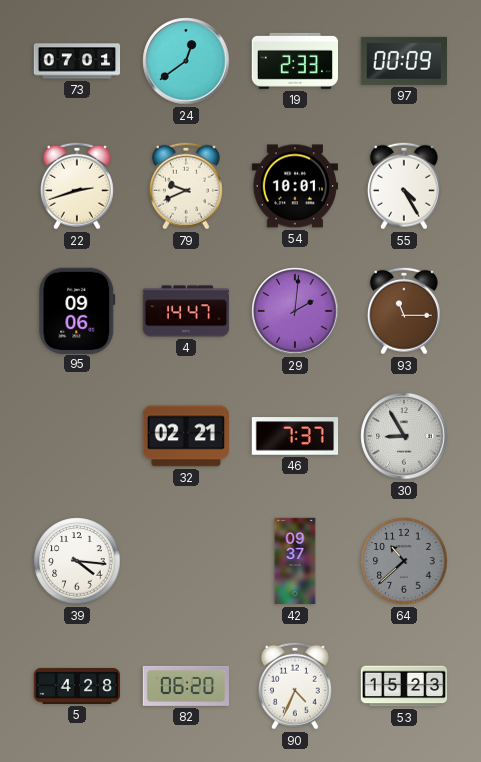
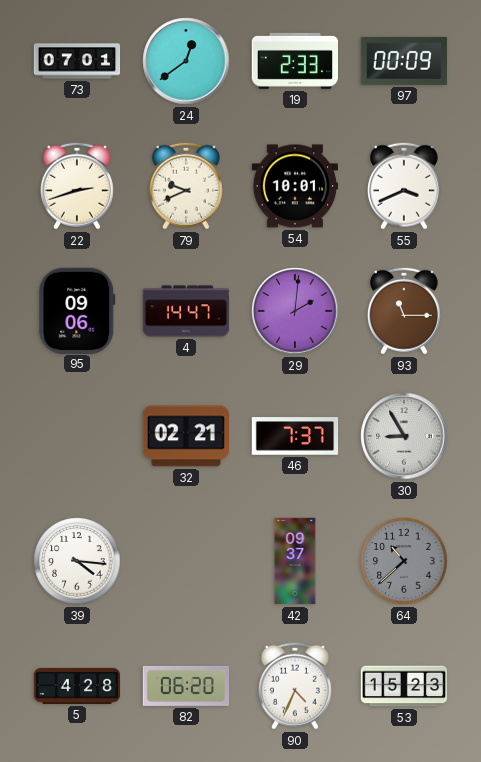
55: 4:25 -> 3:41
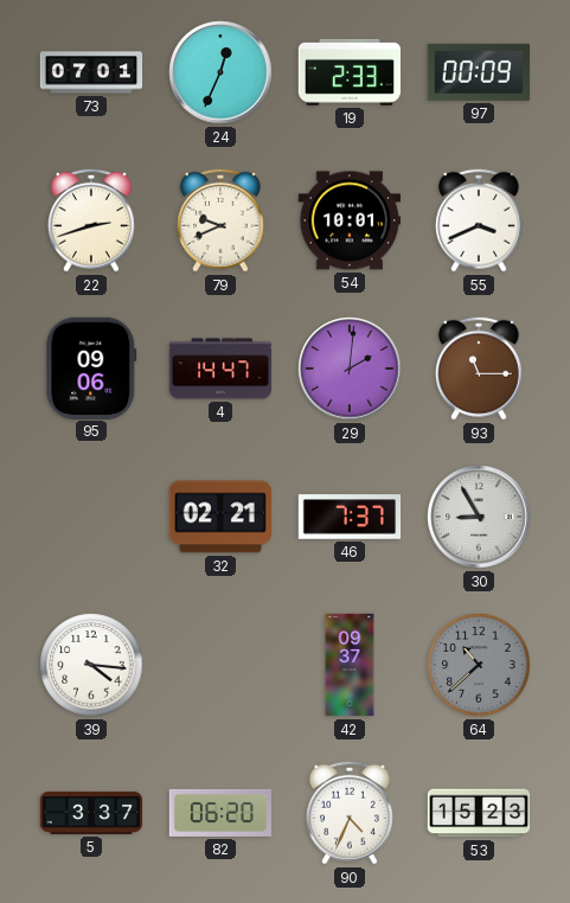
24: 12:39 -> 12:34
5: 4:28 -> 3:37
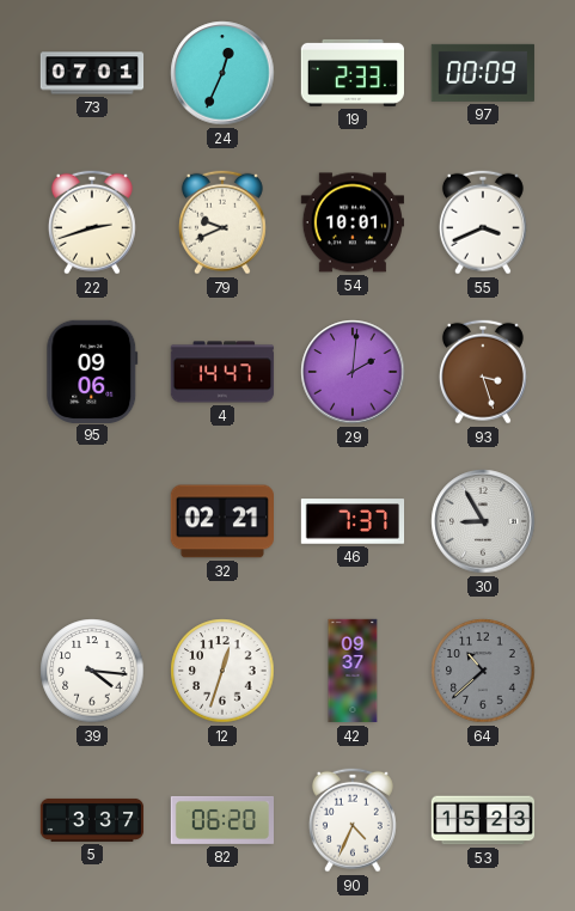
93: 11:15 -> 3:27
12: none -> 12:33
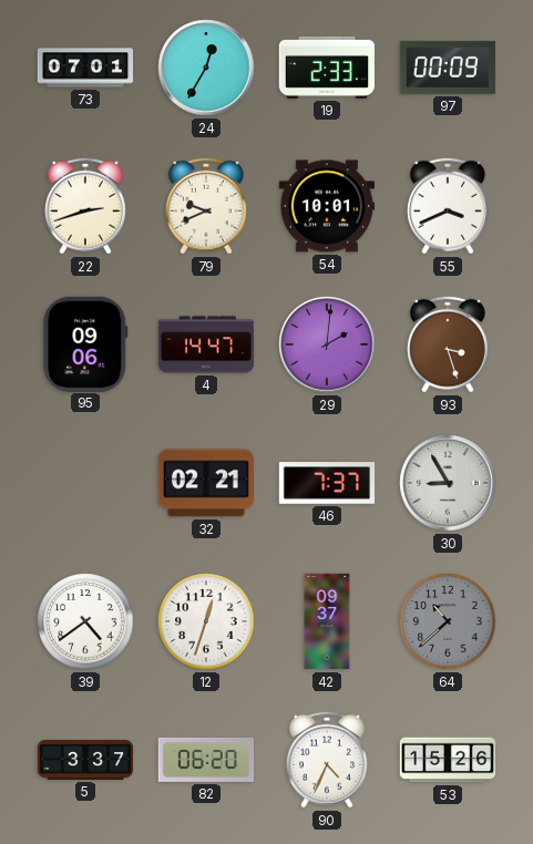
24: 12:34 -> 12:35
39: 4:16 -> 4:39
53: 15:23 -> 15:26
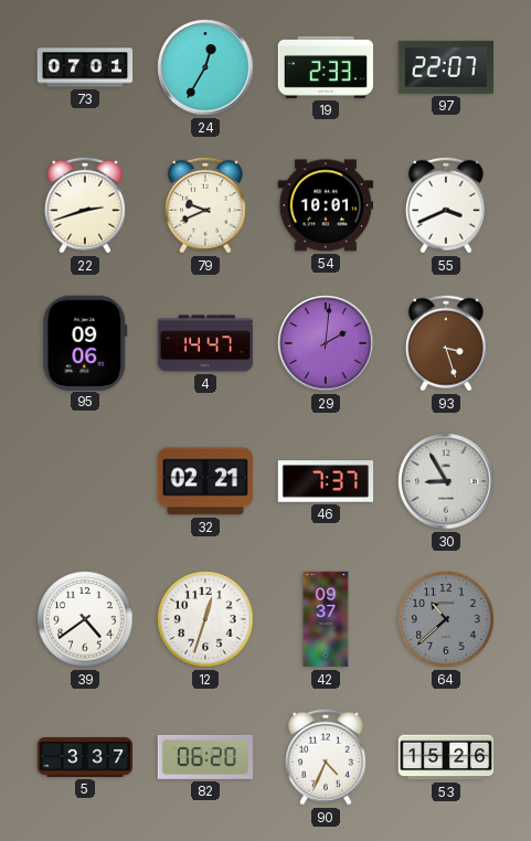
97: 00:09 -> 22:07
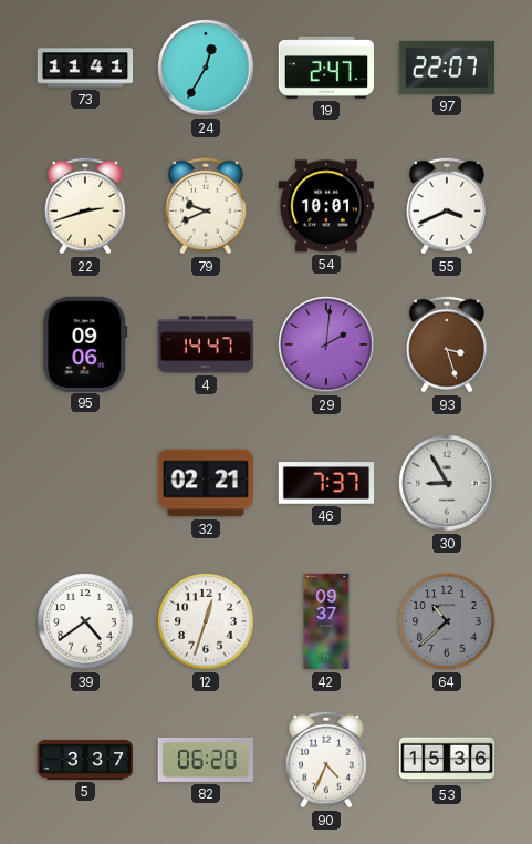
73: 07:01 -> 11:41
19: 2:33 -> 2:47
53: 15:26 -> 15:36
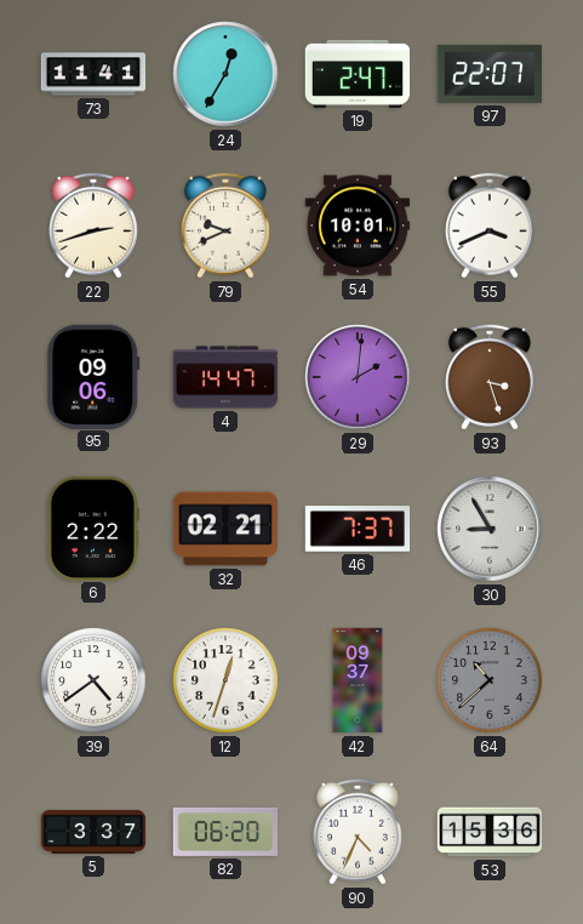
6: none -> 2:22
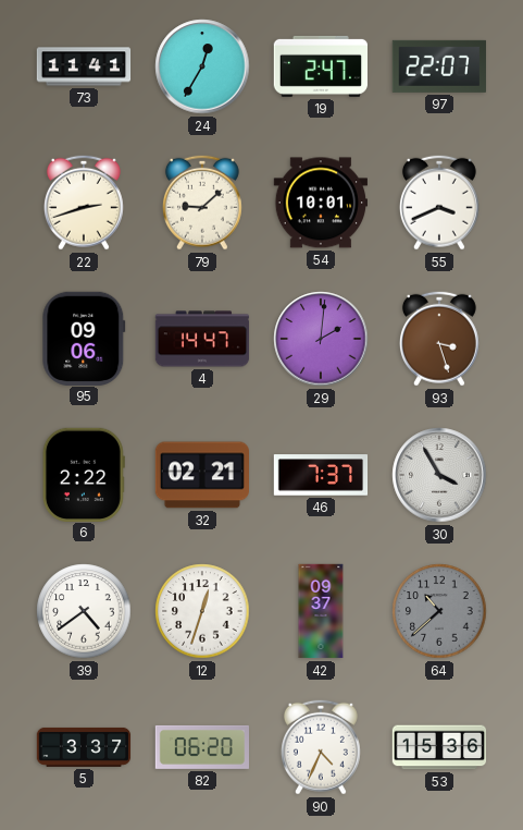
79: 9:41 -> 9:08
30: 8:55 -> 3:55
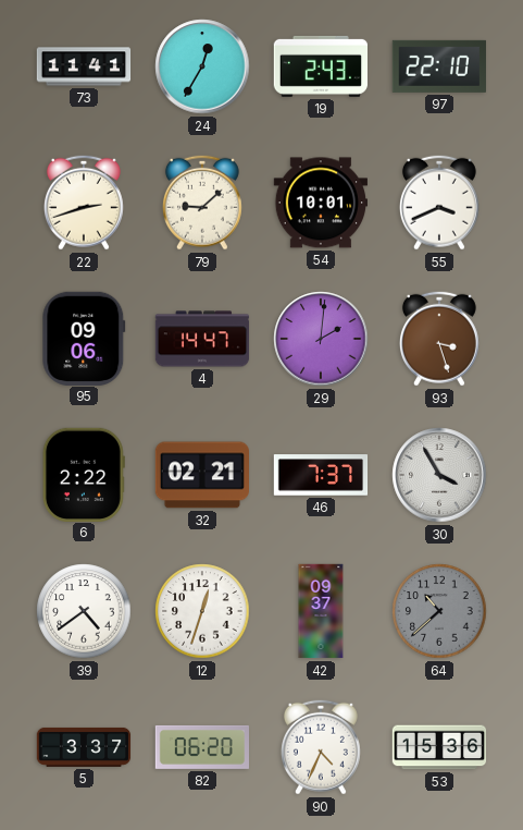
19: 2:47 -> 2:43
97: 22:07 -> 22:10
